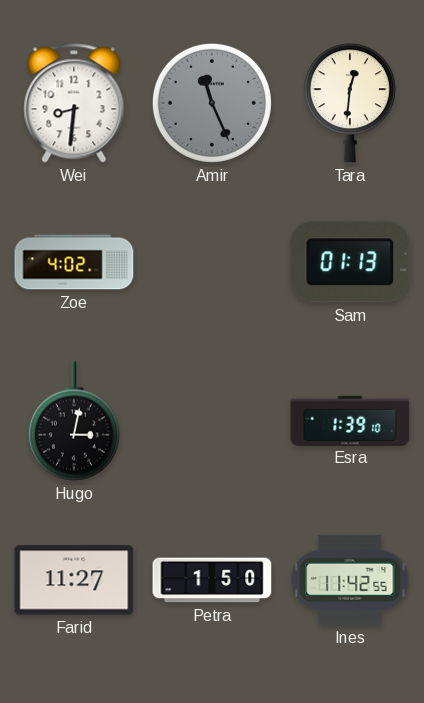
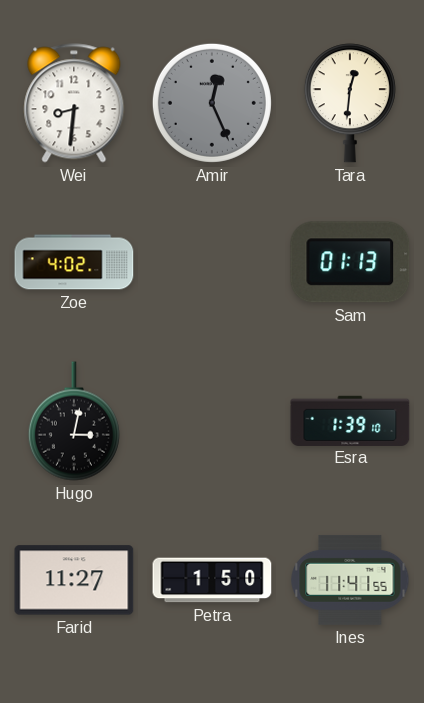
Amir: 11:26 -> 12:26
Ines: 11:42 -> 11:41
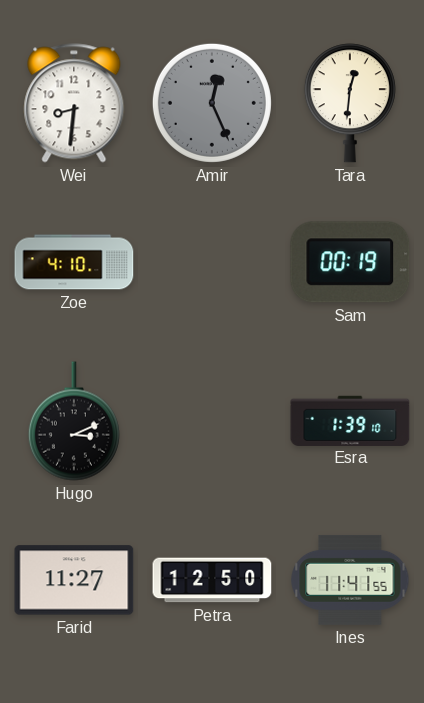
Zoe: 4:02 -> 4:10
Sam: 01:13 -> 00:19
Hugo: 3:02 -> 3:11
Petra: 1:50 -> 12:50
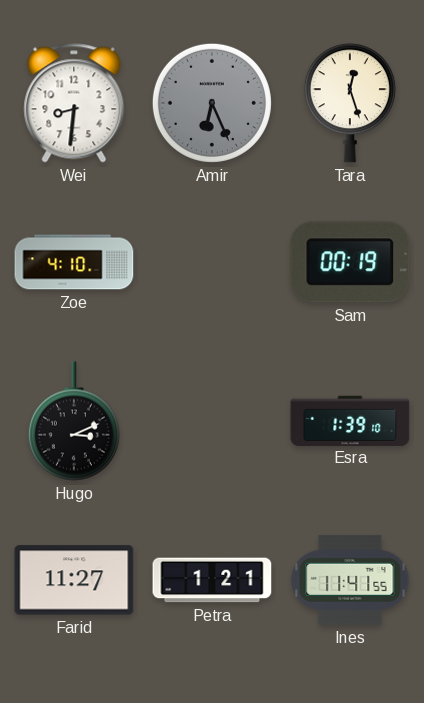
Amir: 12:26 -> 6:26
Tara: 12:31 -> 12:27
Petra: 12:50 -> 1:21
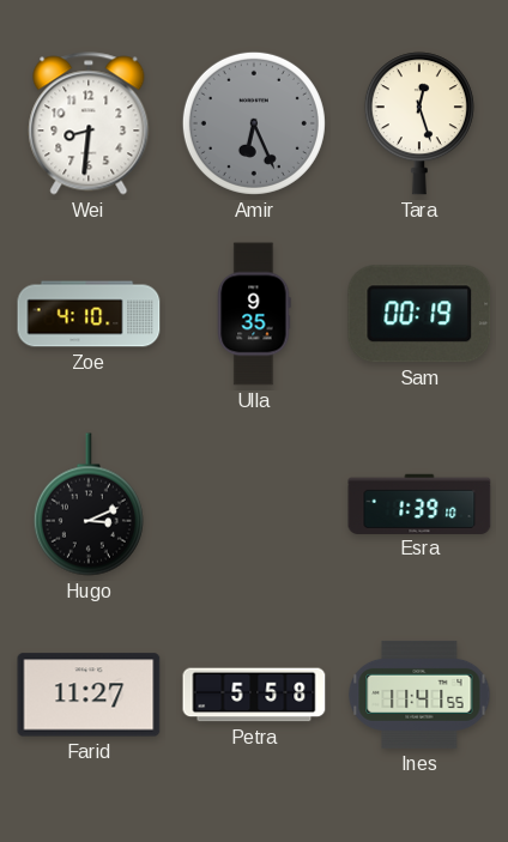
Ulla: none -> 9:35
Petra: 1:21 -> 5:58
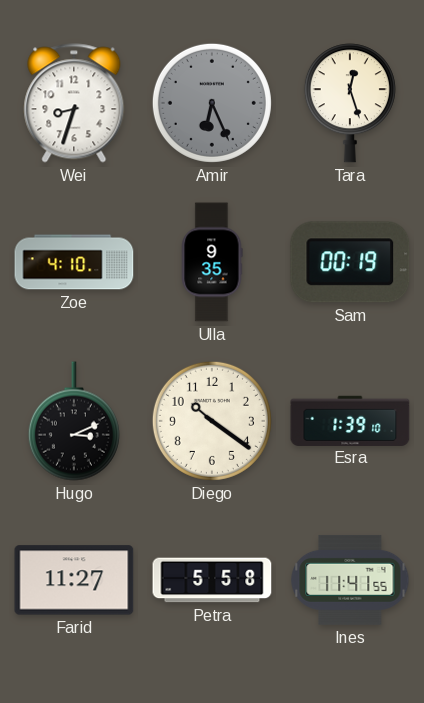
Wei: 8:31 -> 8:33
Diego: none -> 10:21
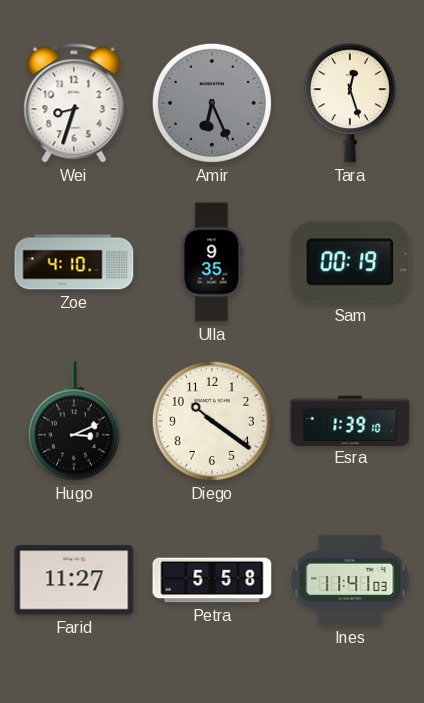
Ines: 11:41:55 -> 11:41:03
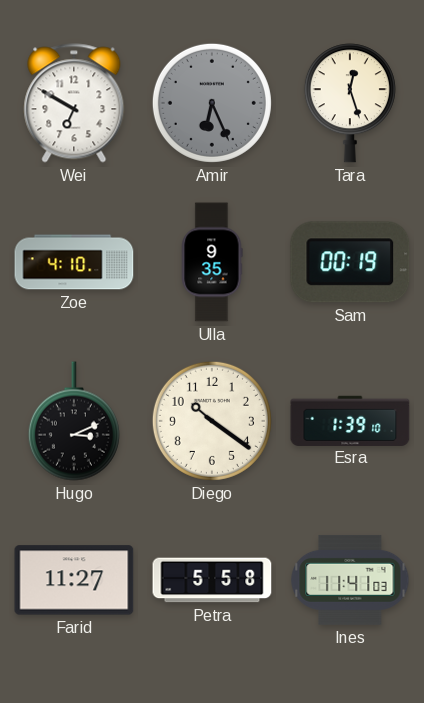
Wei: 8:33 -> 6:50
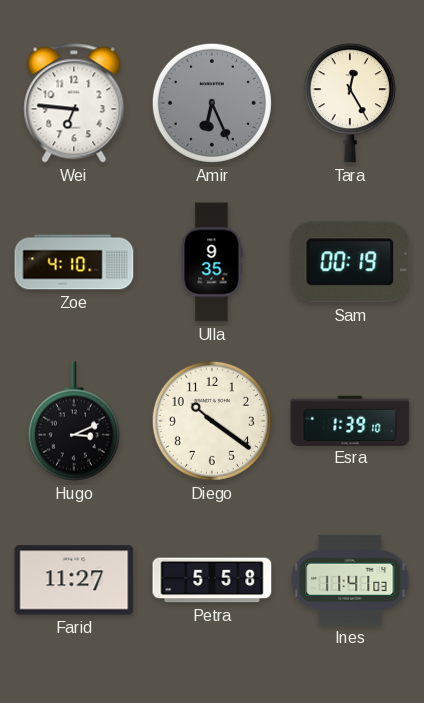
Wei: 6:50 -> 6:46
Tara: 12:27 -> 12:25
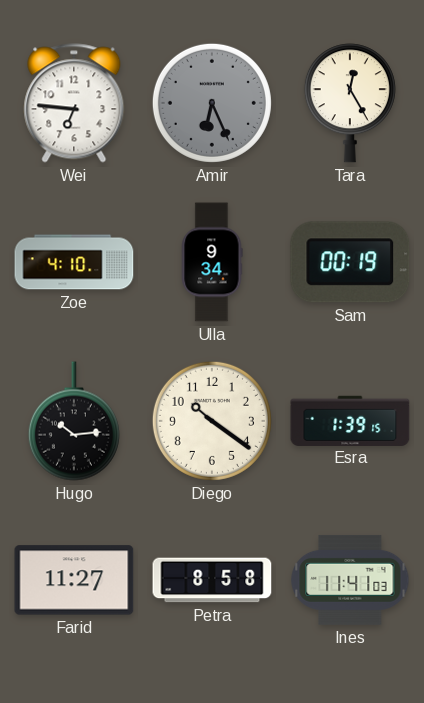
Ulla: 9:35 -> 9:34
Hugo: 3:11 -> 10:14
Esra: 1:39:10 -> 1:39:15
Petra: 5:58 -> 8:58
